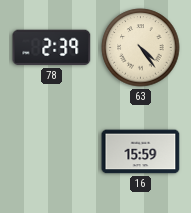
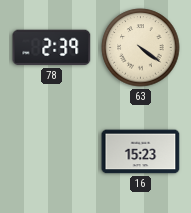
63: 4:24 -> 4:21
16: 15:59 -> 15:23
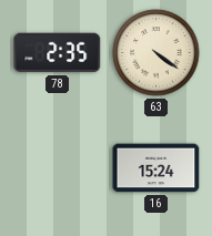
78: 2:39 -> 2:35
16: 15:23 -> 15:24
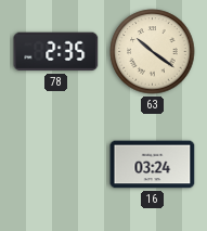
63: 4:21 -> 10:21
16: 15:24 -> 03:24
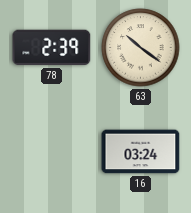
78: 2:35 -> 2:39
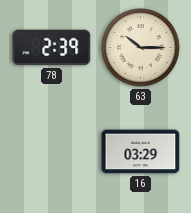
63: 10:21 -> 10:15
16: 03:24 -> 03:29
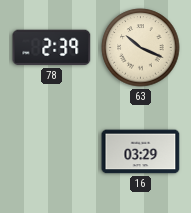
63: 10:15 -> 10:19
